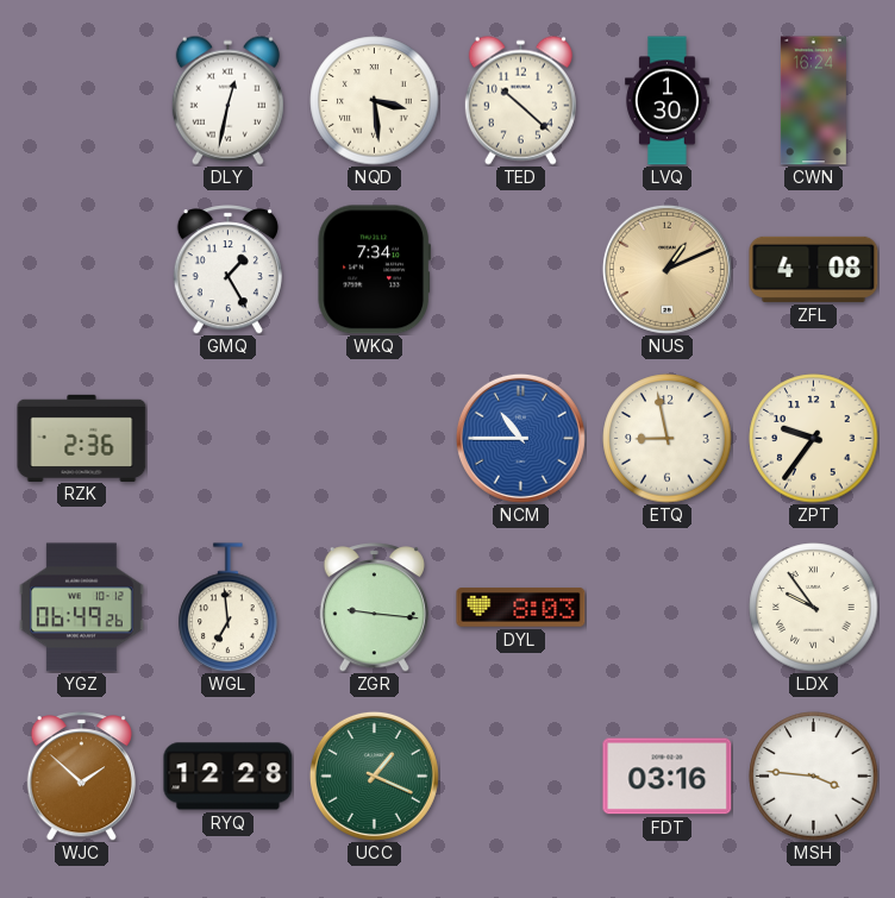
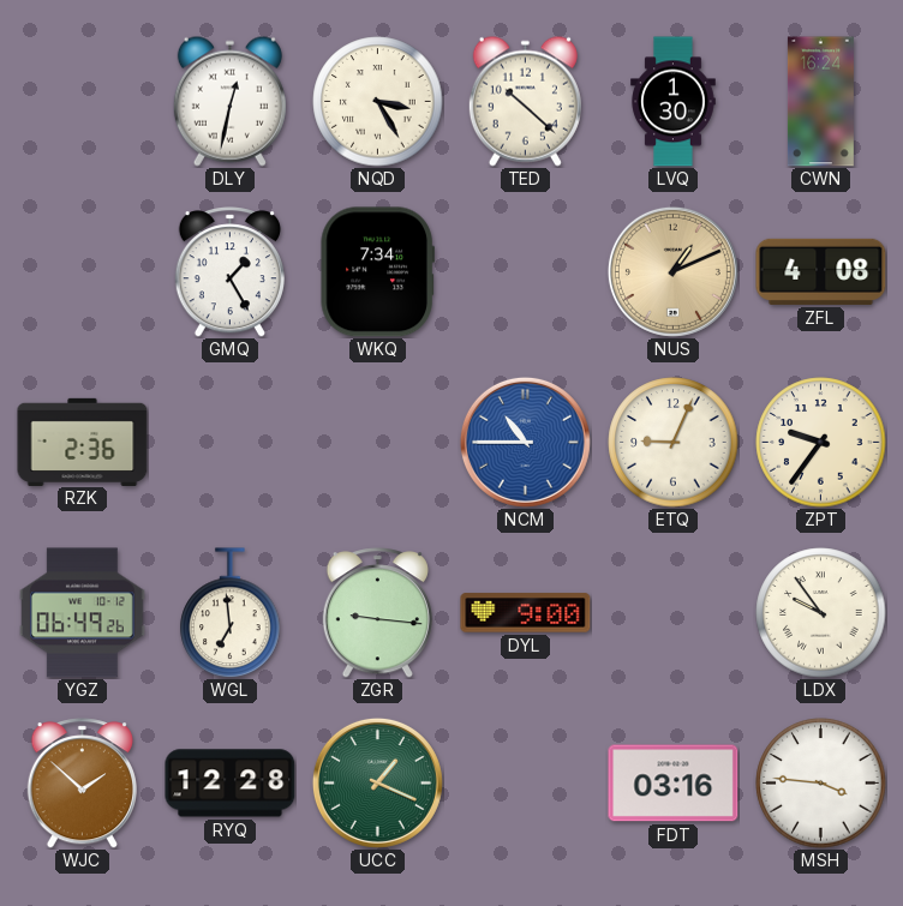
NQD: 3:29 -> 3:25
ETQ: 8:58 -> 9:04
DYL: 8:03 -> 9:00
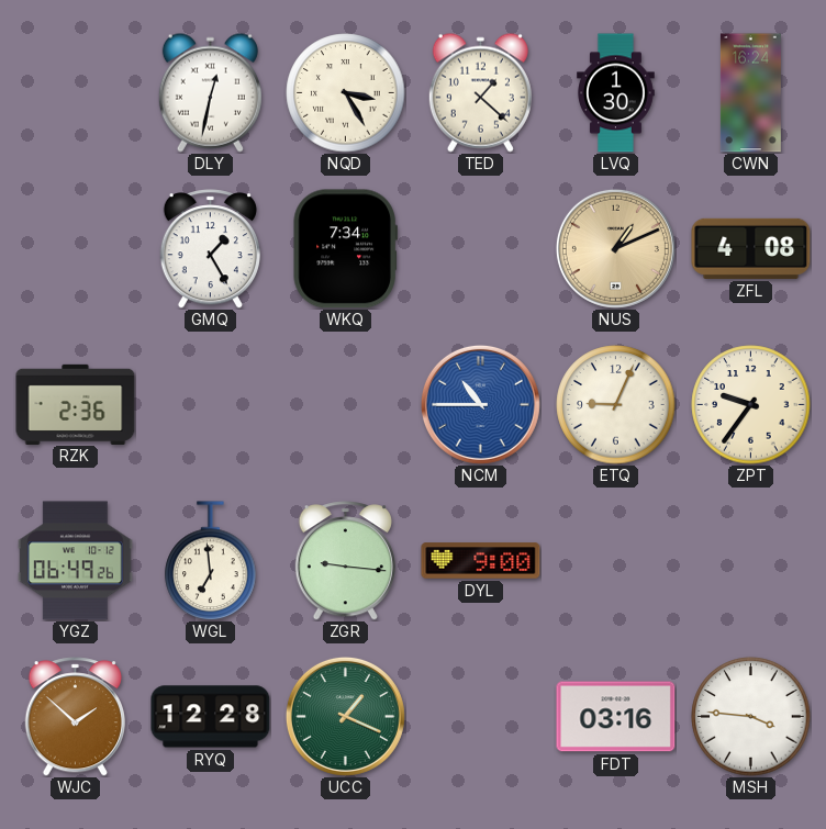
TED: 10:22 -> 1:22
LDX: 9:54 -> none
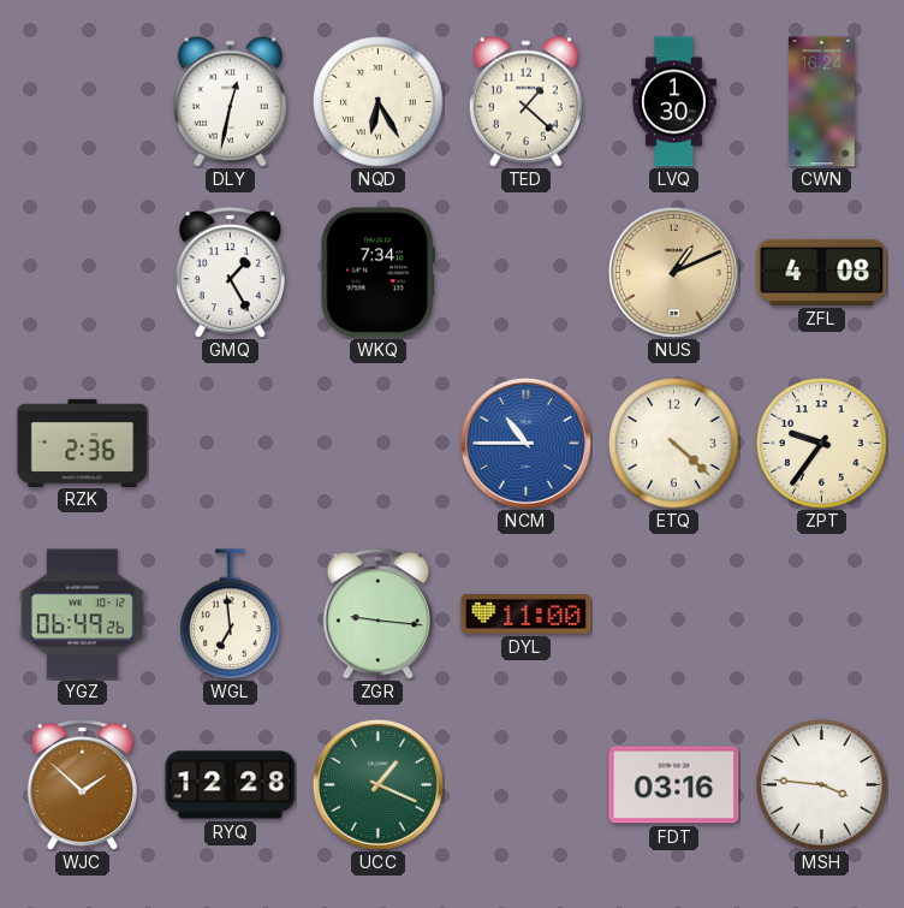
NQD: 3:25 -> 6:25
ETQ: 9:04 -> 4:22
DYL: 9:00 -> 11:00
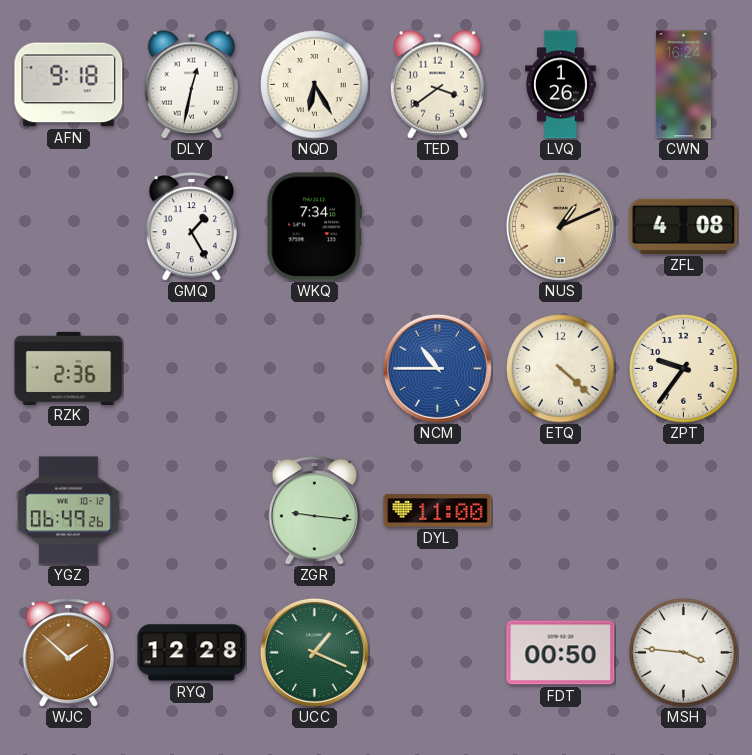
AFN: none -> 9:18
TED: 1:22 -> 3:39
LVQ: 1:30 -> 1:26
WGL: 6:59 -> none
FDT: 03:16 -> 00:50
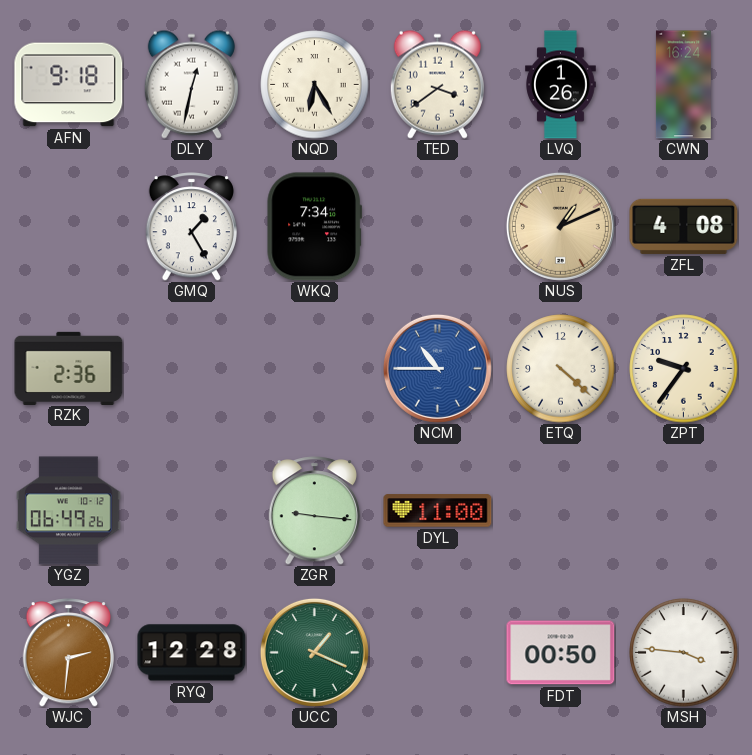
WJC: 1:52 -> 2:31
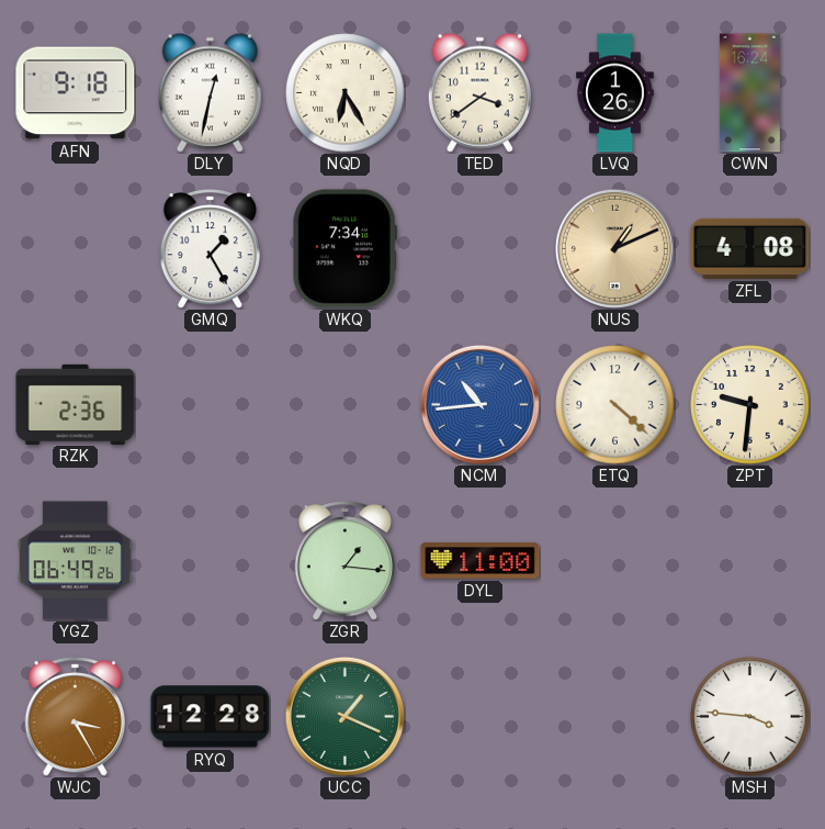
NCM: 10:45 -> 10:44
ZPT: 9:36 -> 9:31
ZGR: 9:16 -> 1:16
WJC: 2:31 -> 3:25
FDT: 00:50 -> none
